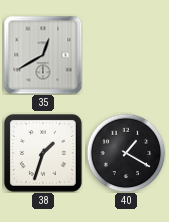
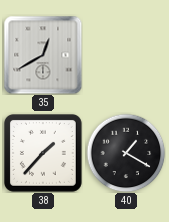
38: 1:33 -> 1:37
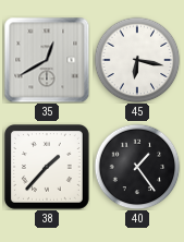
45: none -> 6:17
40: 1:20 -> 1:24
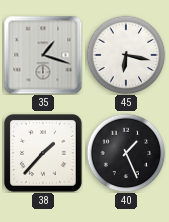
35: 12:40 -> 1:18
40: 1:24 -> 1:26
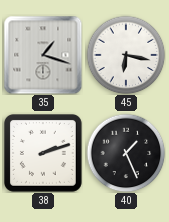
38: 1:37 -> 2:12
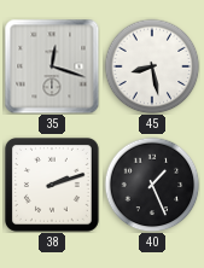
35: 1:18 -> 12:18
45: 6:17 -> 8:28
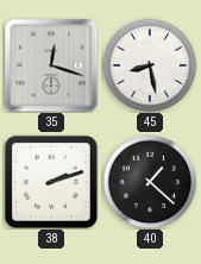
40: 1:26 -> 1:22
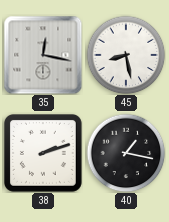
35: 12:18 -> 12:17
40: 1:22 -> 1:17
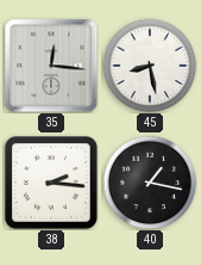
35: 12:17 -> 12:16
38: 2:12 -> 2:16
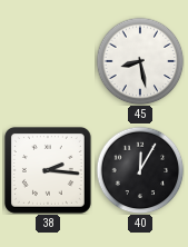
35: 12:16 -> none
40: 1:17 -> 12:05
